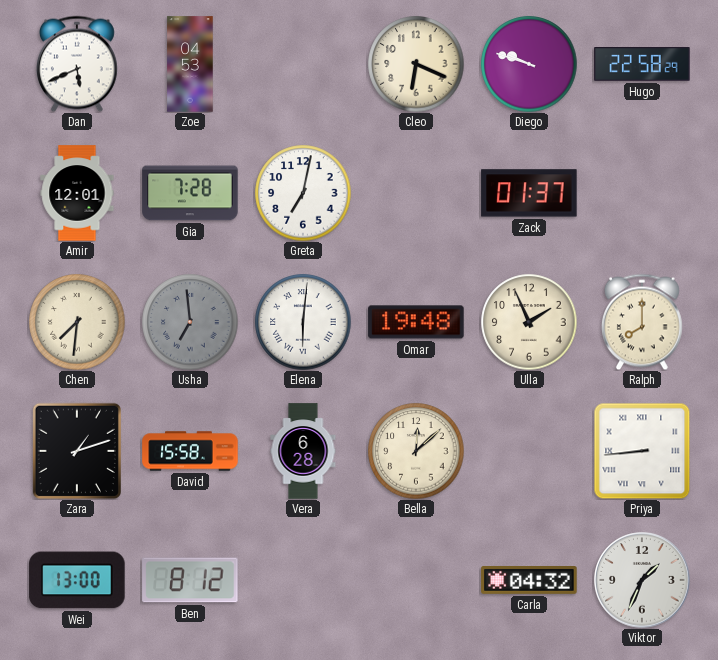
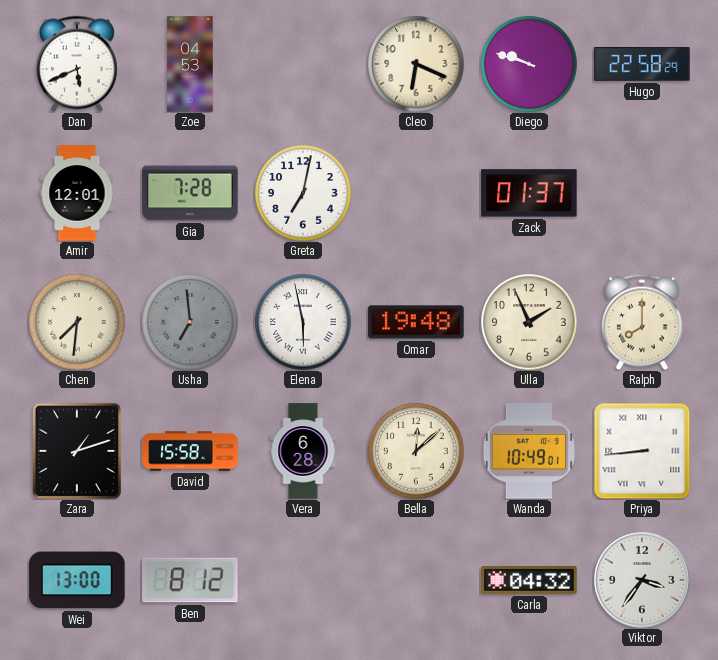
Elena: 6:01 -> 5:58
Wanda: none -> 10:49
Viktor: 1:34 -> 3:36
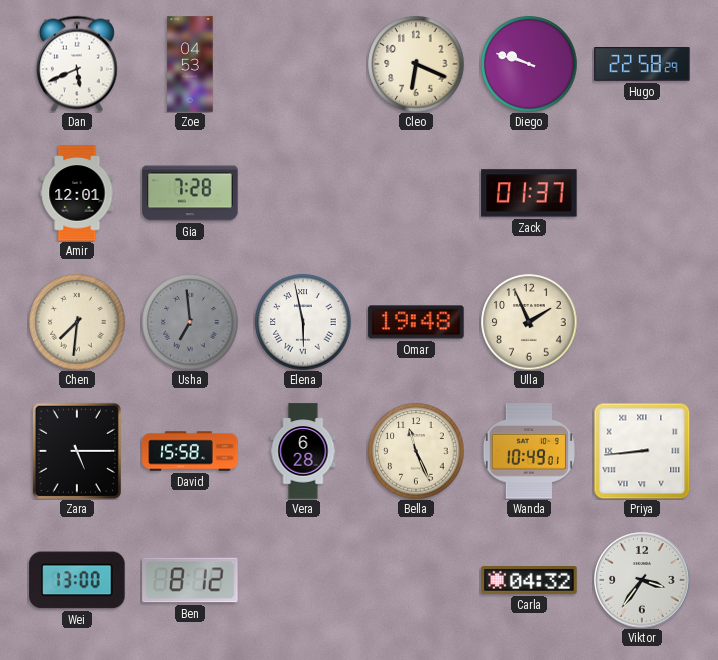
Greta: 7:02 -> none
Ralph: 8:00 -> none
Zara: 1:12 -> 5:15
Bella: 12:08 -> 11:26
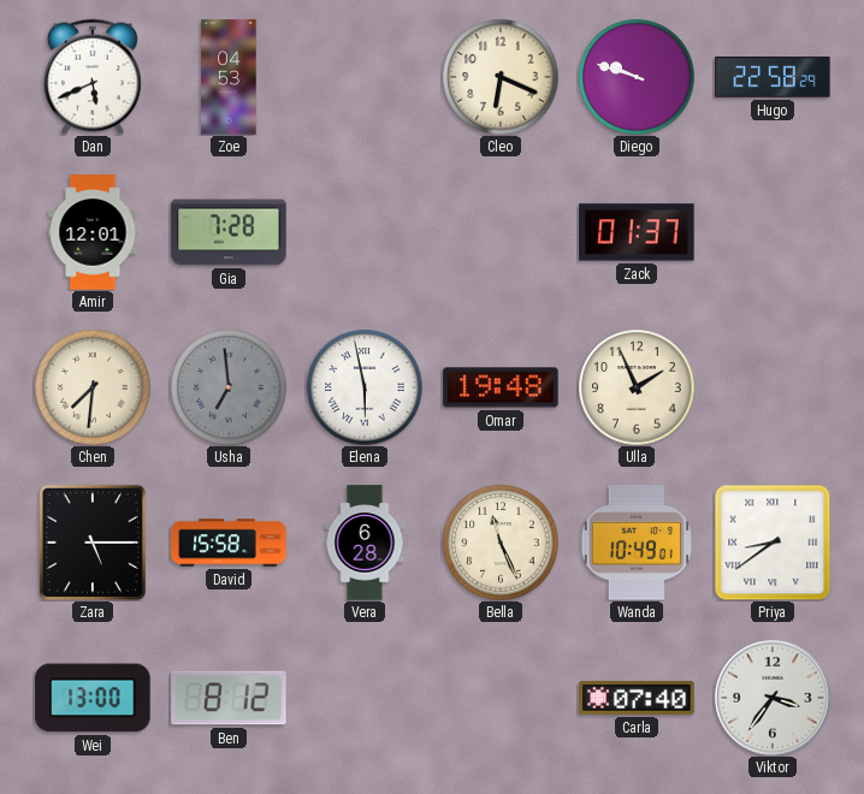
Priya: 8:44 -> 8:39
Carla: 04:32 -> 07:40
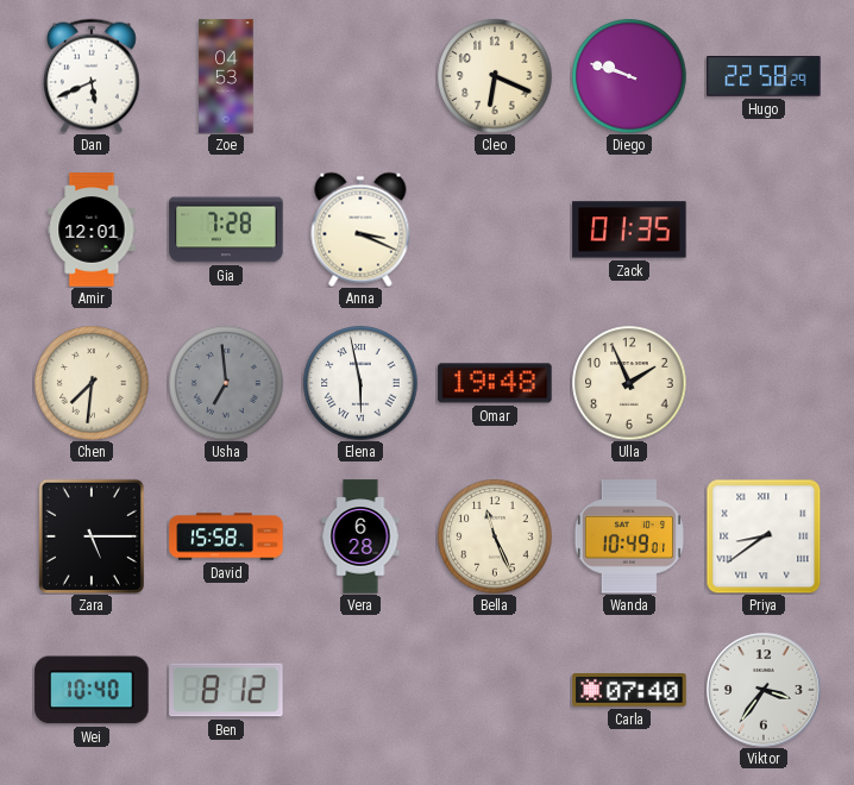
Anna: none -> 3:19
Zack: 01:37 -> 01:35
Wei: 13:00 -> 10:40
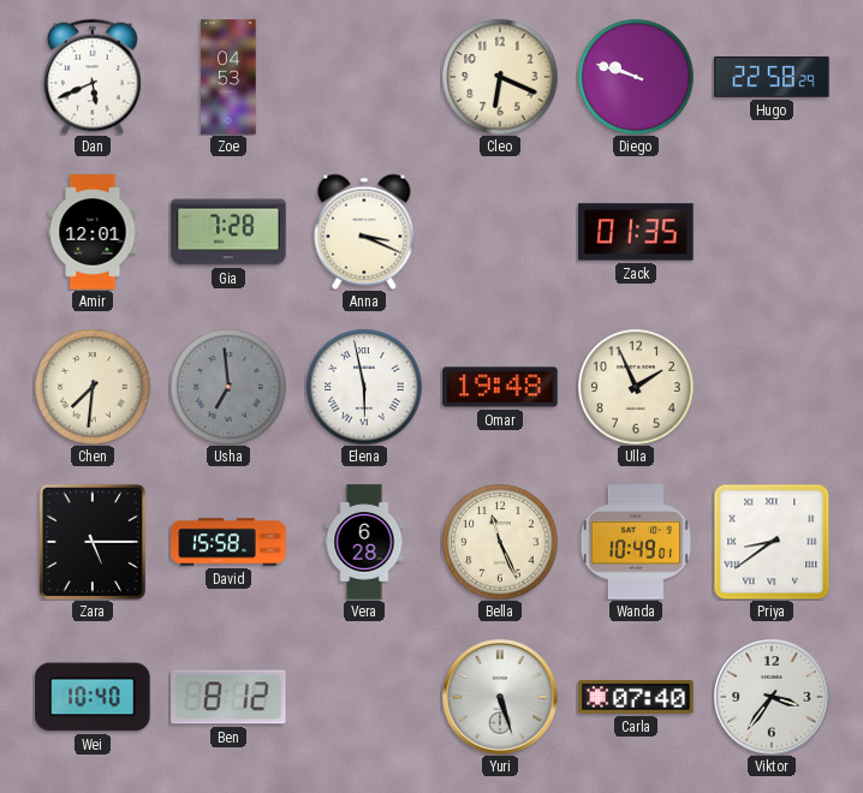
Yuri: none -> 5:27
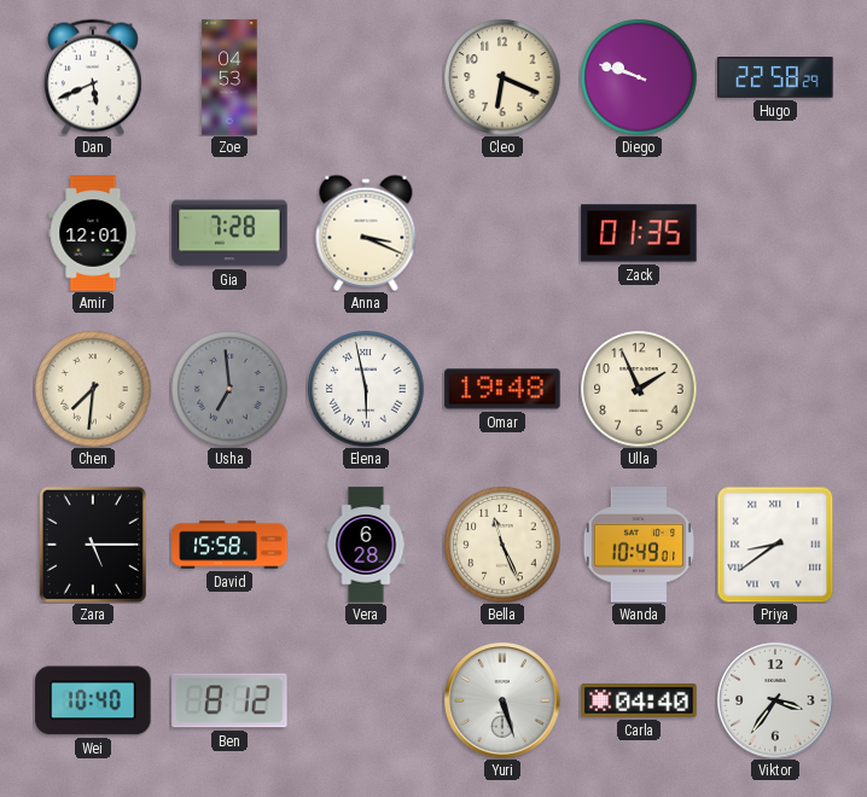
Carla: 07:40 -> 04:40
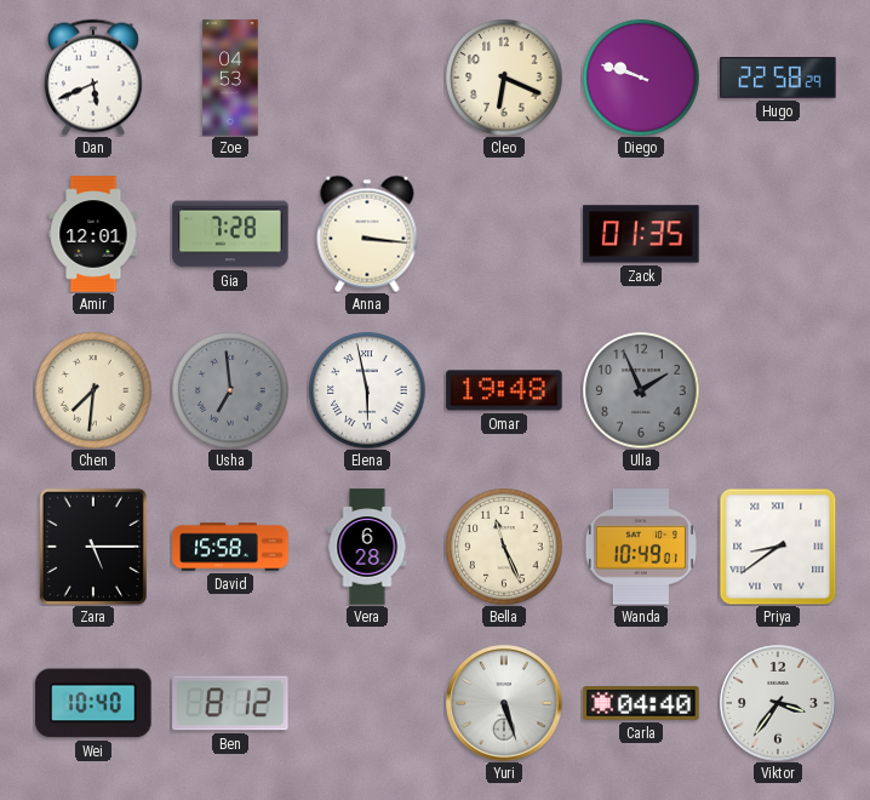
Anna: 3:19 -> 3:16
Ulla dial: cream -> grey
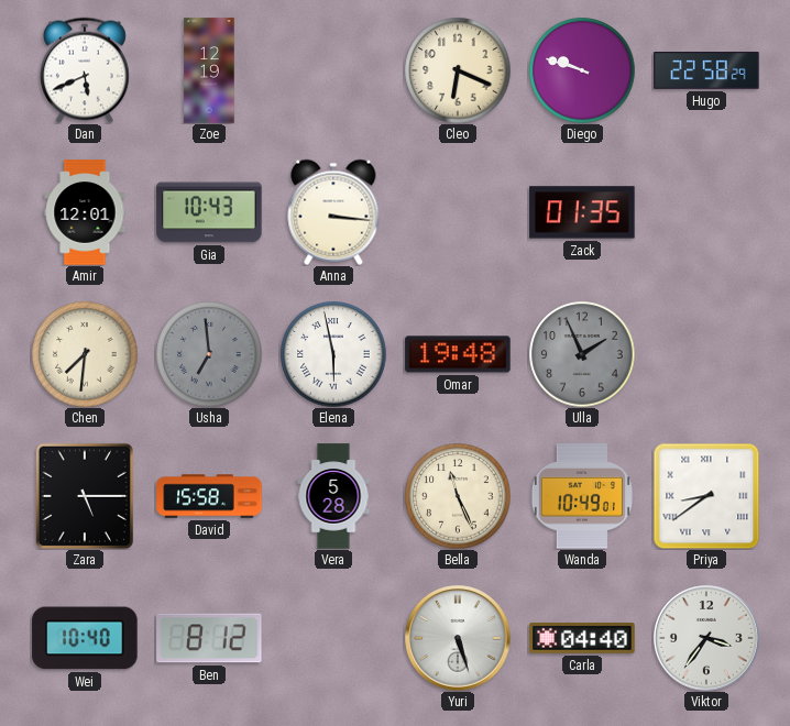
Zoe: 04:53 -> 12:19
Gia: 7:28 -> 10:43
Vera: 6:28 -> 5:28
